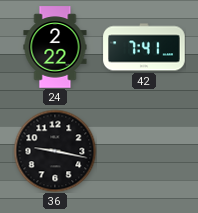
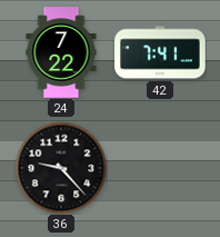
24: 2:22 -> 7:22
36: 9:17 -> 9:23
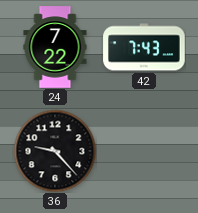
42: 7:41 -> 7:43
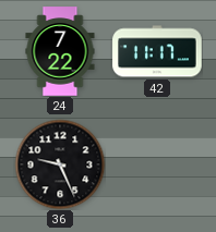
42: 7:43 -> 11:17
36: 9:23 -> 9:26
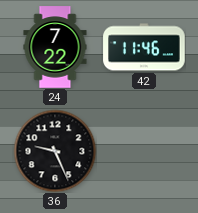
42: 11:17 -> 11:46
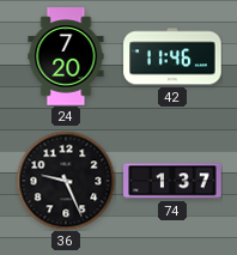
24: 7:22 -> 7:20
74: none -> 1:37
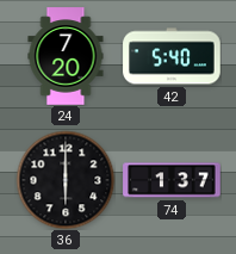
42: 11:46 -> 5:40
36: 9:26 -> 6:00
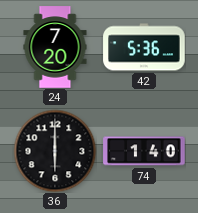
42: 5:40 -> 5:36
74: 1:37 -> 1:40
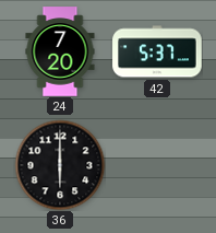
42: 5:36 -> 5:37
74: 1:40 -> none
